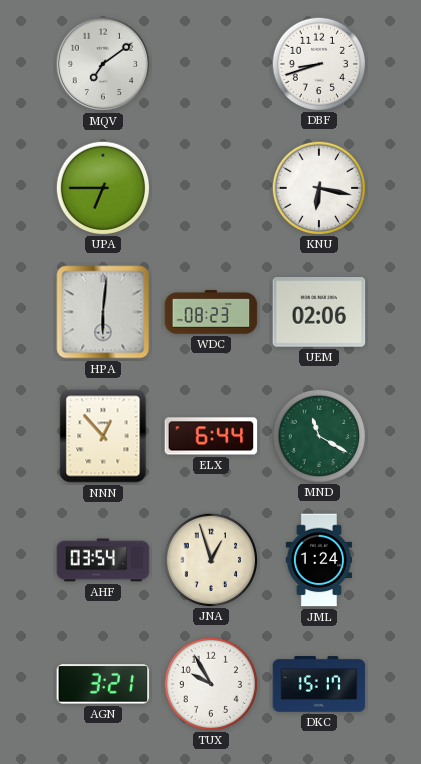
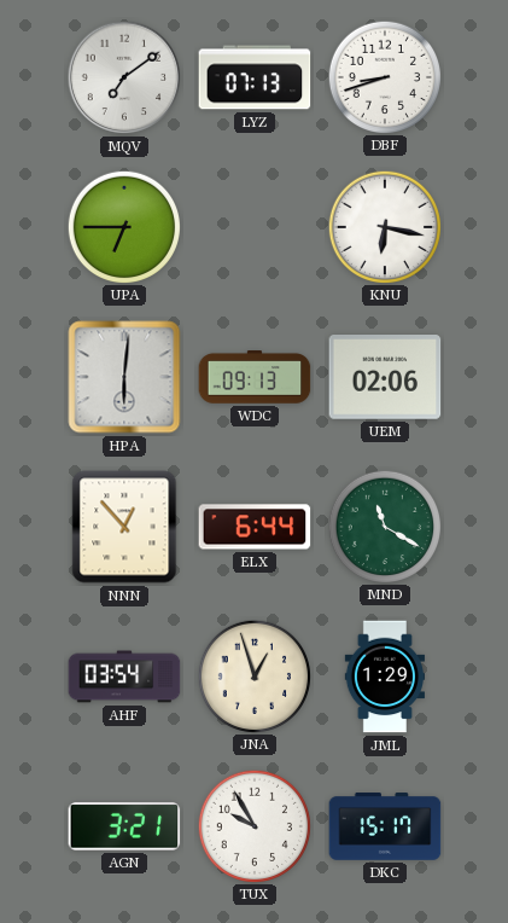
LYZ: none -> 07:13
WDC: 08:23 -> 09:13
JML: 1:24 -> 1:29
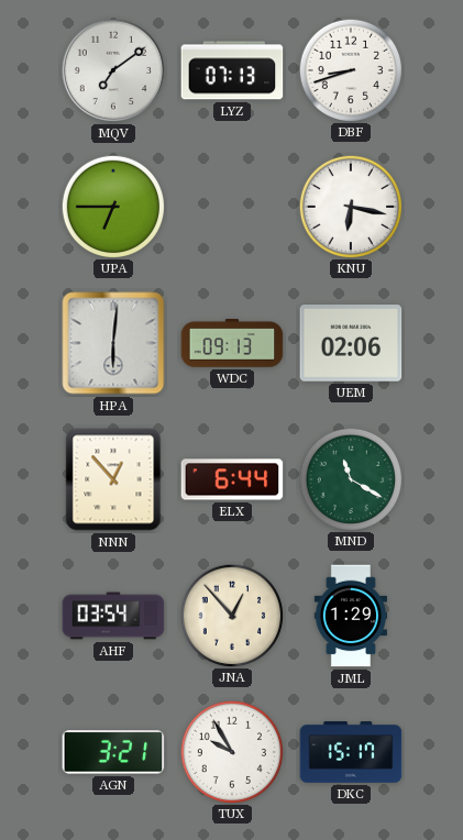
JNA: 12:57 -> 12:53
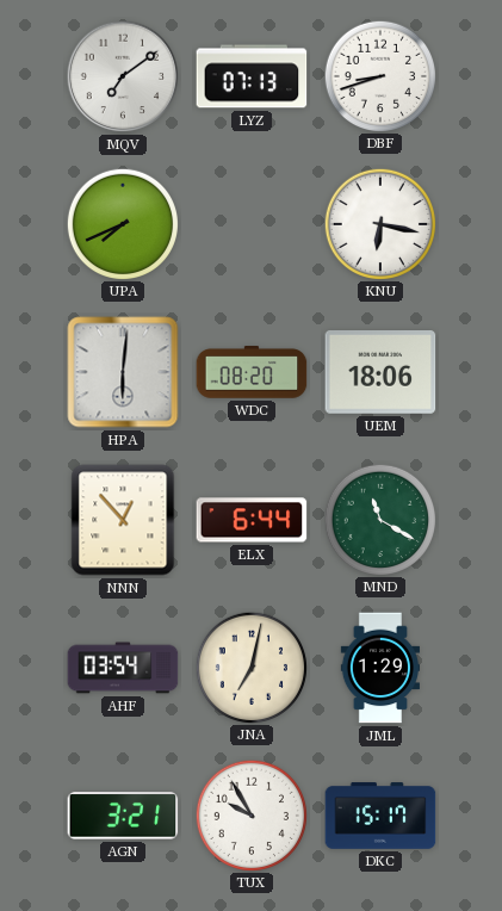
UPA: 6:45 -> 7:41
WDC: 09:13 -> 08:20
UEM: 02:06 -> 18:06
JNA: 12:53 -> 7:02
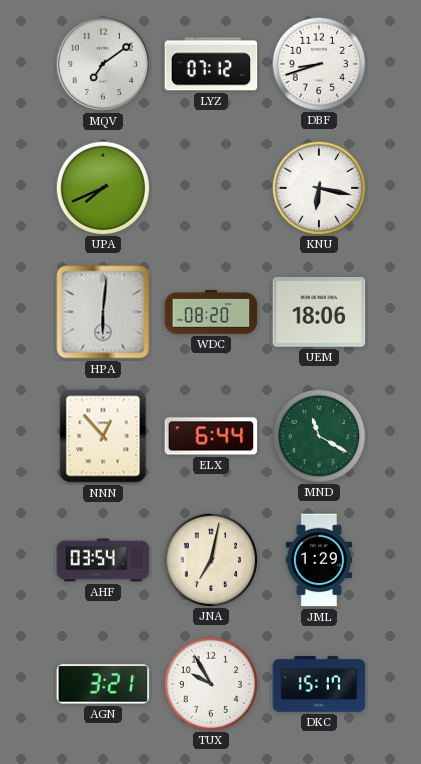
LYZ: 07:13 -> 07:12
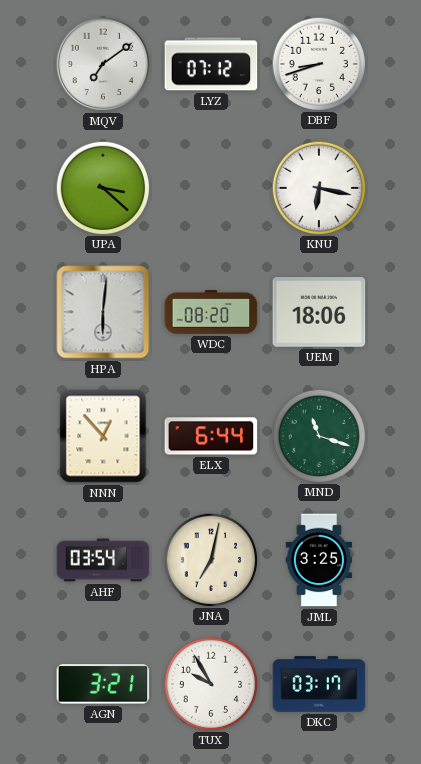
UPA: 7:41 -> 3:22
MND: 11:20 -> 11:18
JML: 1:29 -> 3:25
DKC: 15:17 -> 03:17
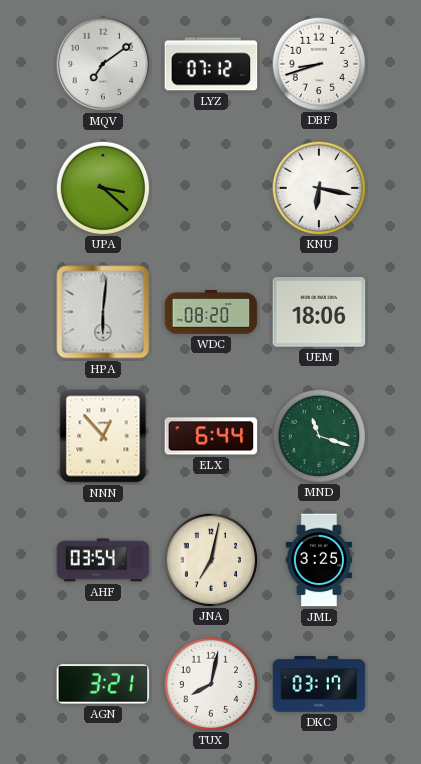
TUX: 9:55 -> 8:02
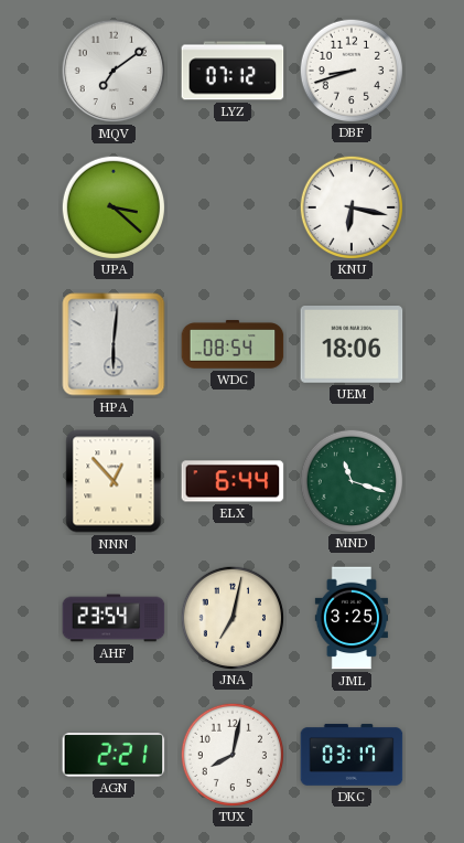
WDC: 08:20 -> 08:54
AHF: 03:54 -> 23:54
AGN: 3:21 -> 2:21
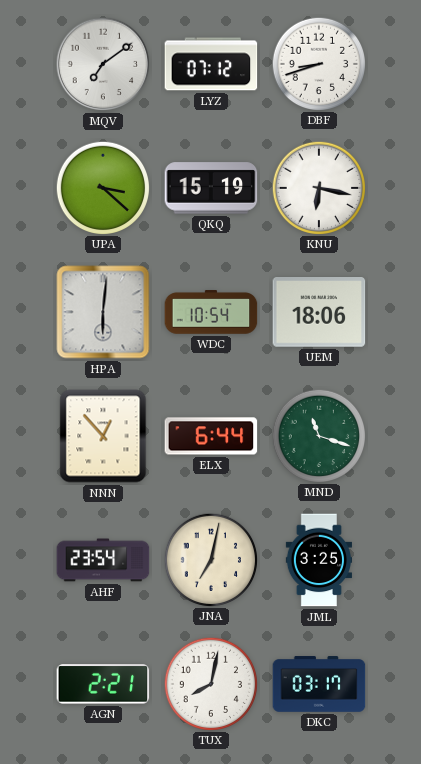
QKQ: none -> 15:19
WDC: 08:54 -> 10:54
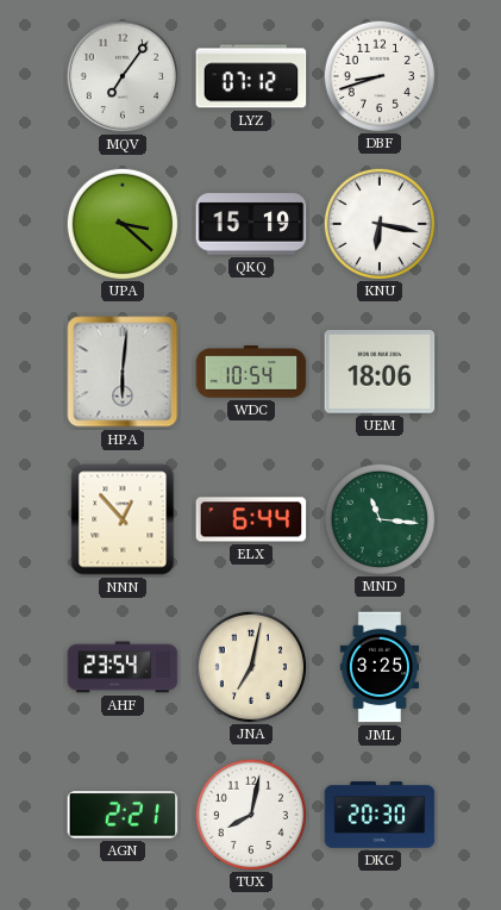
MQV: 7:09 -> 7:06
MND: 11:18 -> 11:16
DKC: 03:17 -> 20:30
